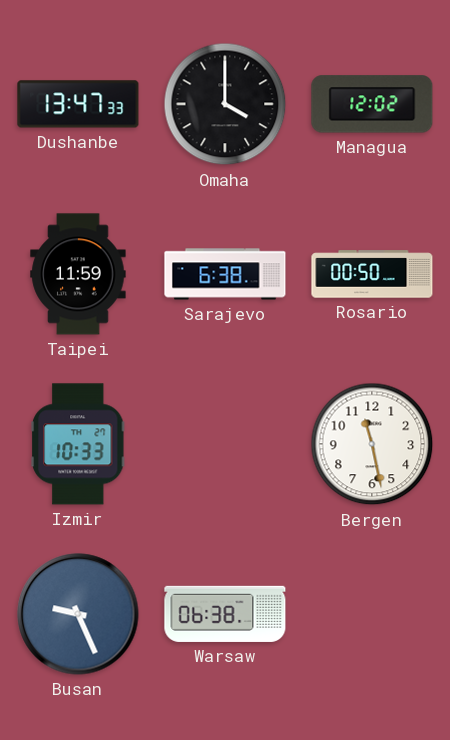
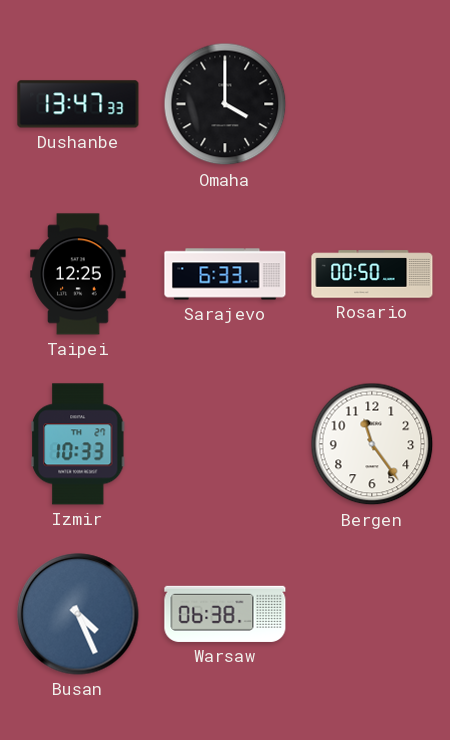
Managua: 12:02 -> none
Taipei: 11:59 -> 12:25
Sarajevo: 6:38 -> 6:33
Bergen: 11:28 -> 11:24
Busan: 9:26 -> 4:26
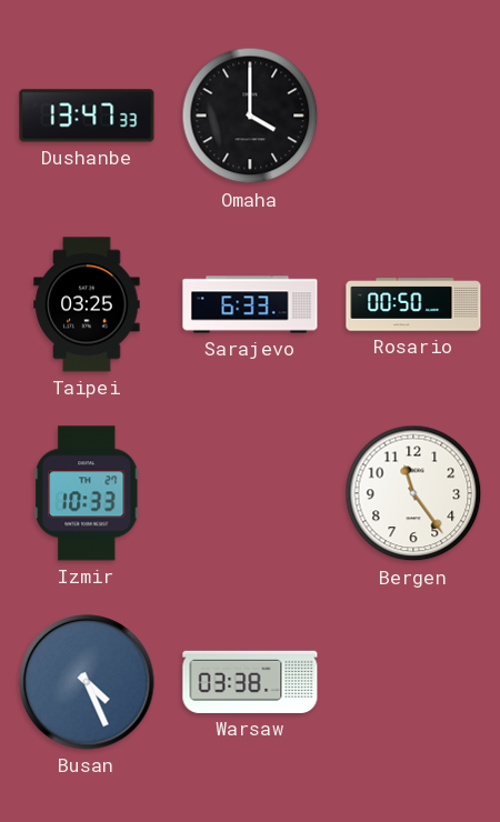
Taipei: 12:25 -> 03:25
Warsaw: 06:38 -> 03:38
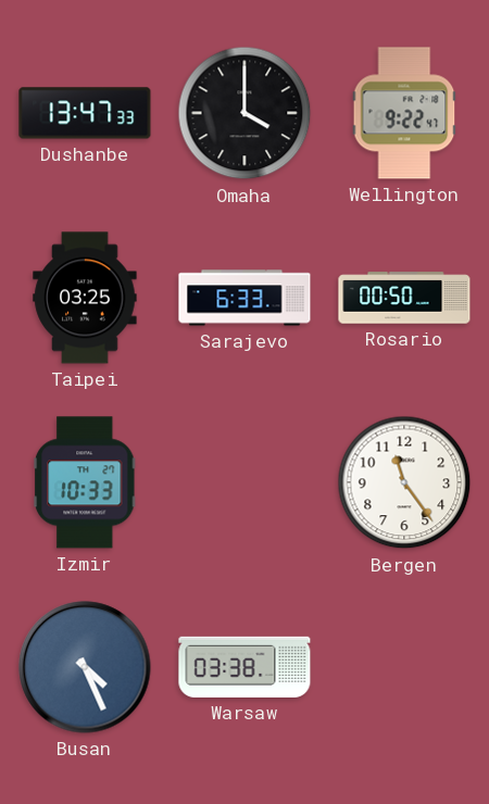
Wellington: none -> 9:22
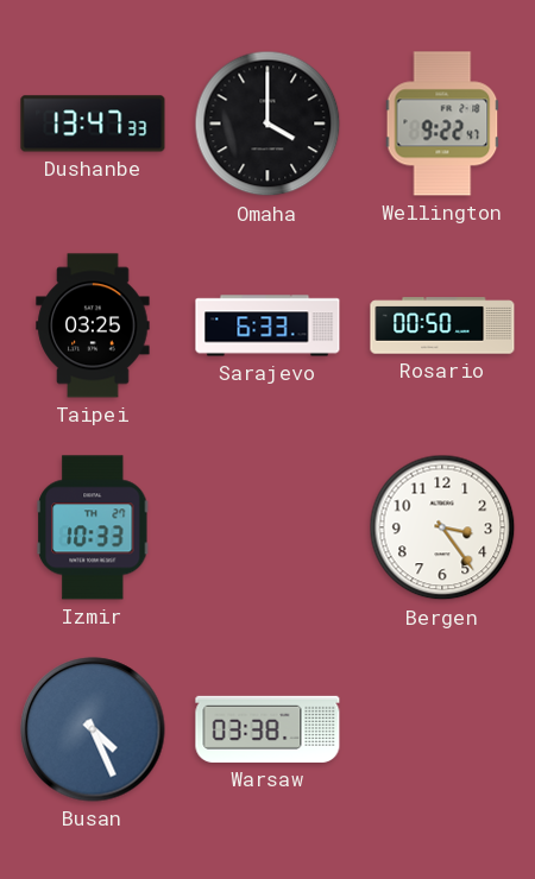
Bergen: 11:24 -> 3:24
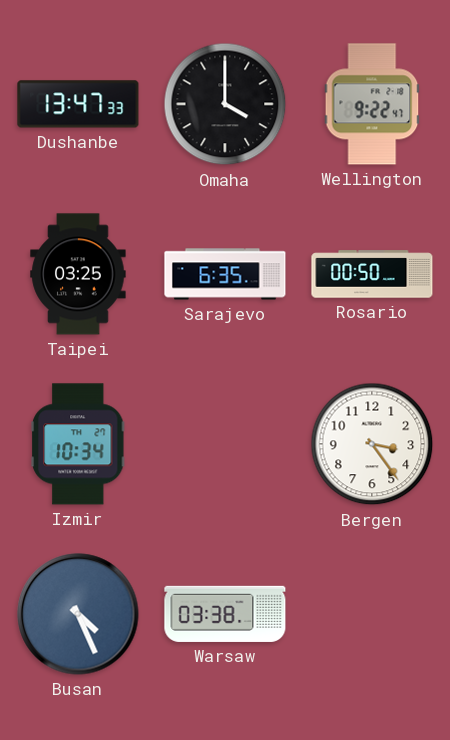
Sarajevo: 6:33 -> 6:35
Izmir: 10:33 -> 10:34
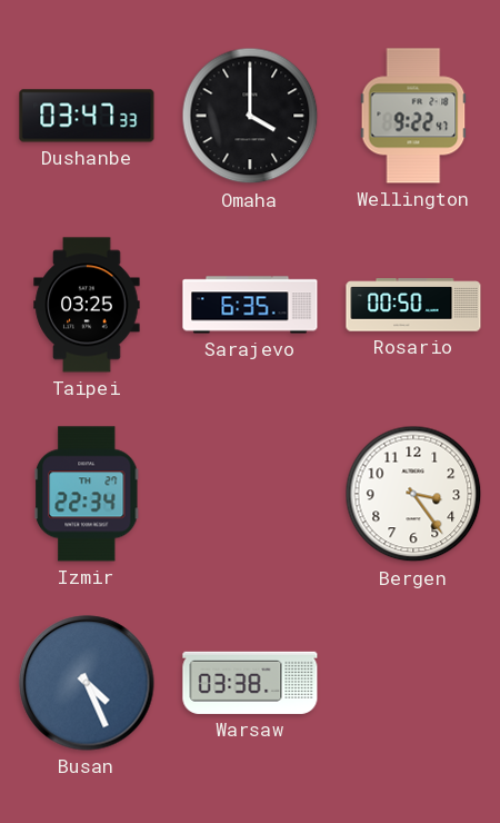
Dushanbe: 13:47 -> 03:47
Izmir: 10:34 -> 22:34
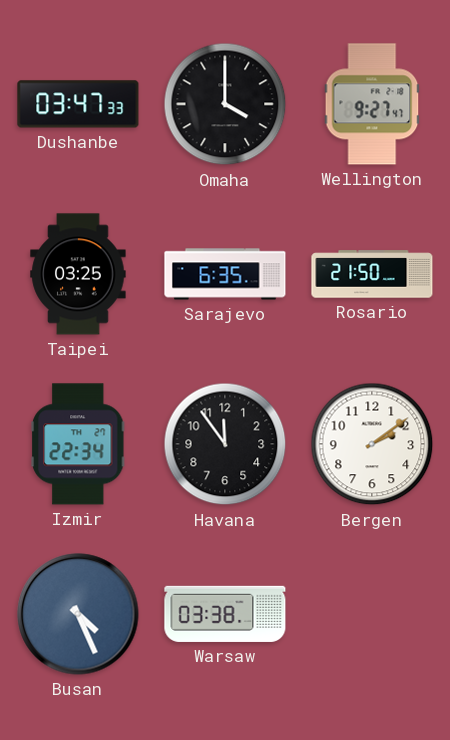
Wellington: 9:22 -> 9:27
Rosario: 00:50 -> 21:50
Havana: none -> 11:54
Bergen: 3:24 -> 2:09
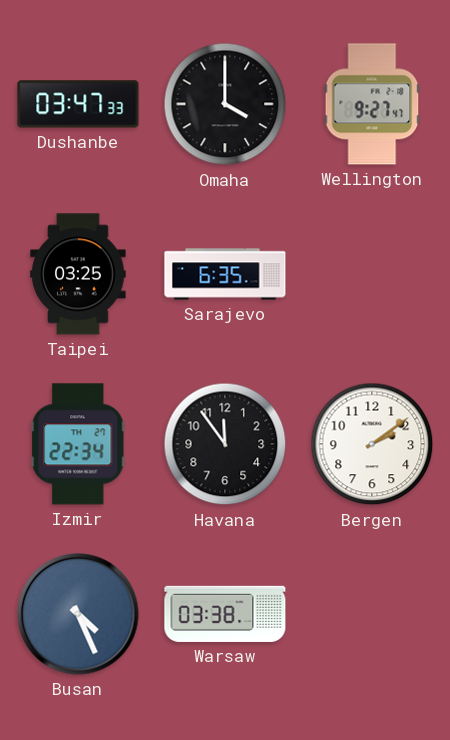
Rosario: 21:50 -> none
